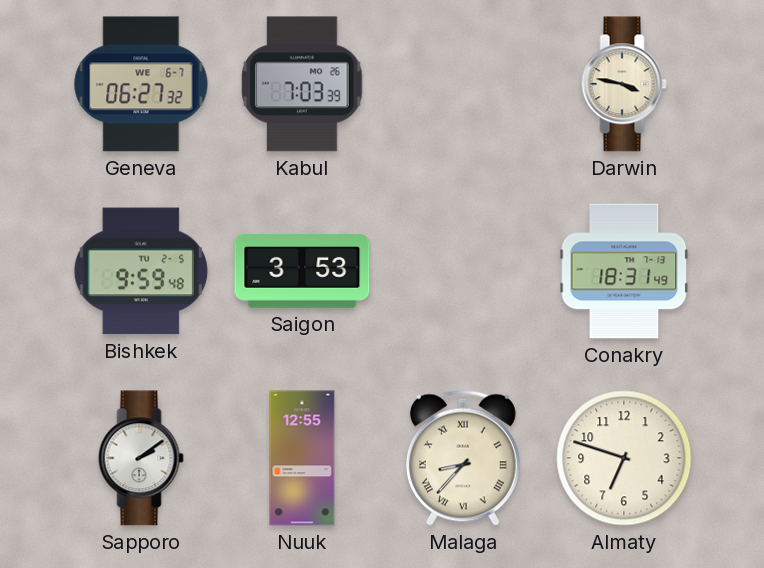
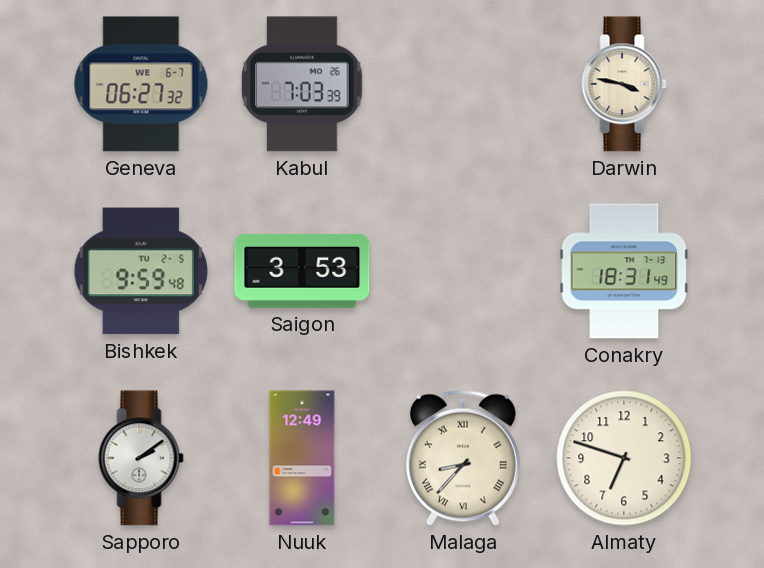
Nuuk: 12:55 -> 12:49
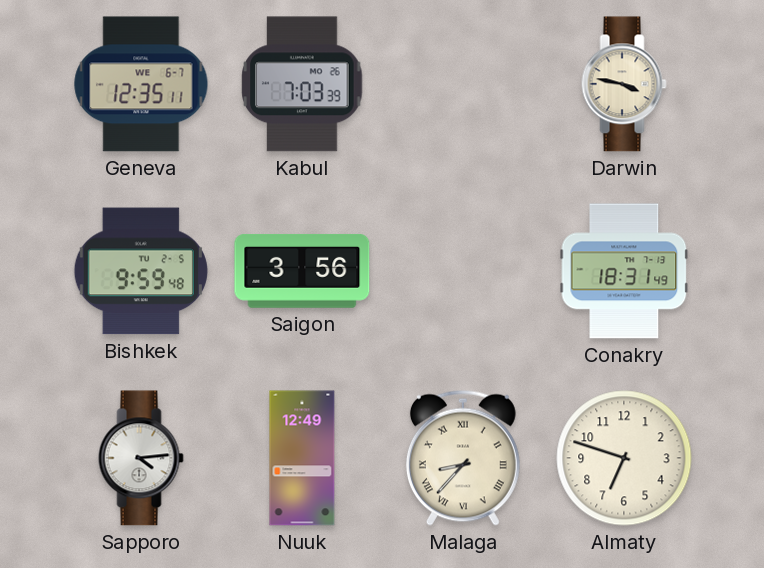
Geneva: 06:27 -> 12:35
Saigon: 3:53 -> 3:56
Sapporo: 2:09 -> 4:14
